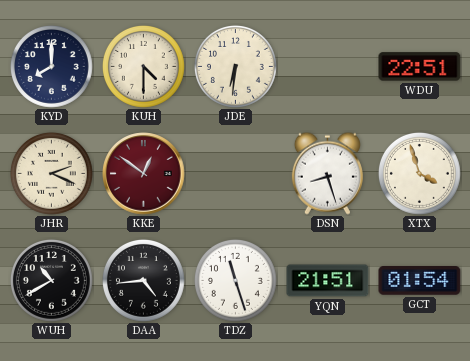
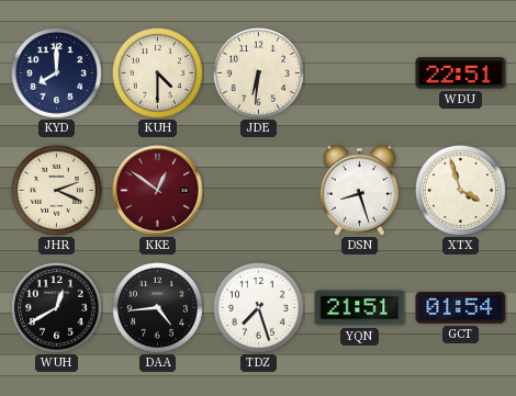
WUH: 10:40 -> 12:40
TDZ: 11:27 -> 7:27
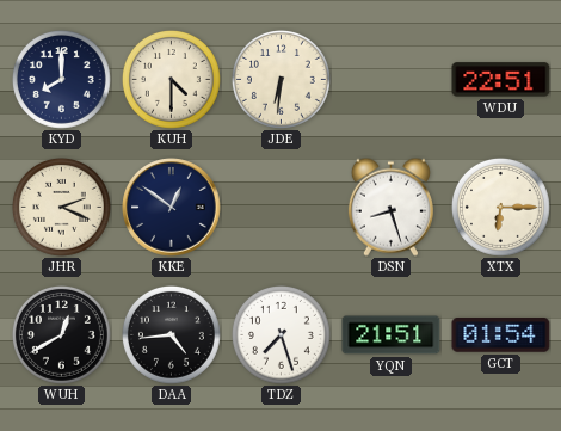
KKE dial: burgundy -> navy
XTX: 3:57 -> 6:15
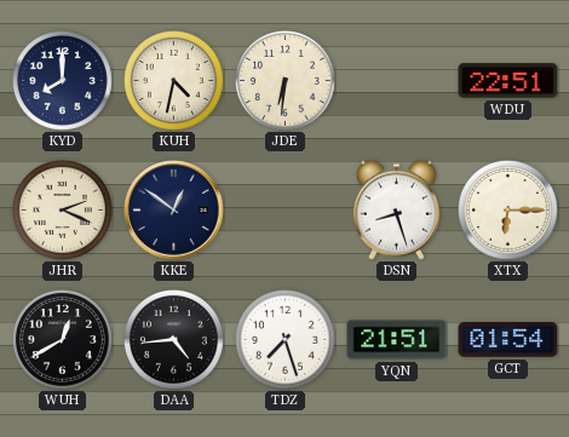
KUH: 4:30 -> 4:32
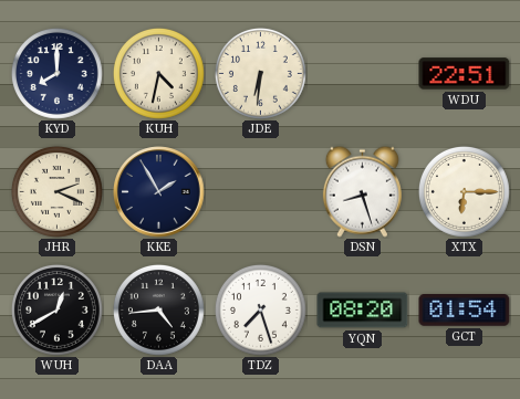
KKE: 12:51 -> 1:55
YQN: 21:51 -> 08:20
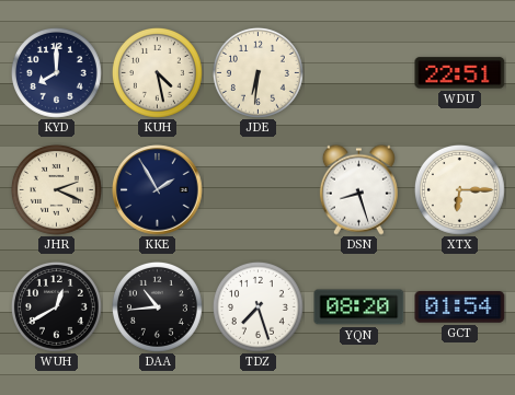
KUH: 4:32 -> 4:28
DAA: 4:44 -> 10:44
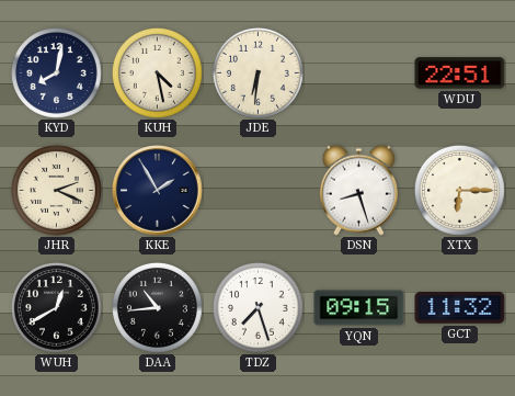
KYD: 8:00 -> 8:02
YQN: 08:20 -> 09:15
GCT: 01:54 -> 11:32
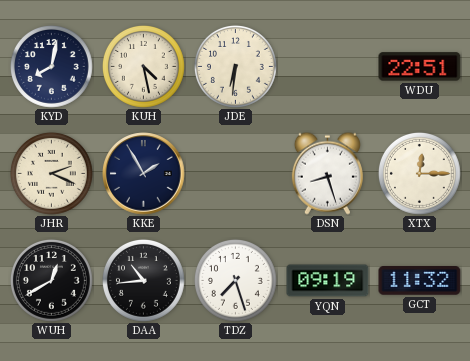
XTX: 6:15 -> 12:15
YQN: 09:15 -> 09:19
